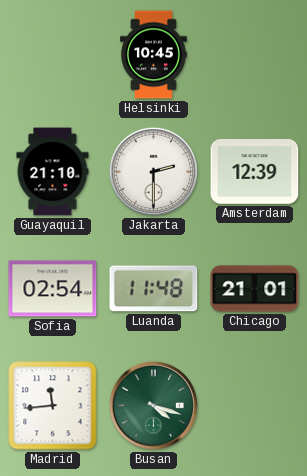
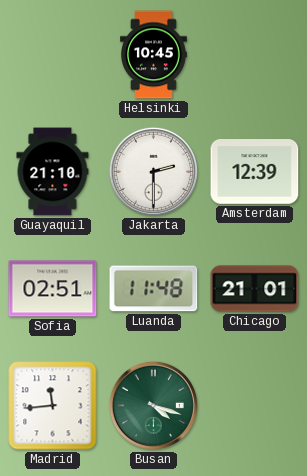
Sofia: 02:54 -> 02:51
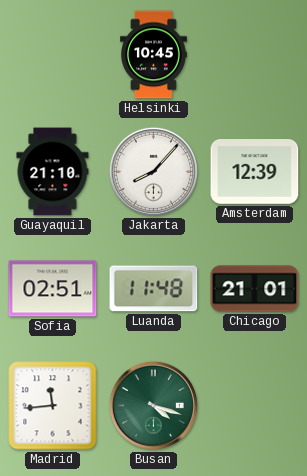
Jakarta: 2:30 -> 8:07
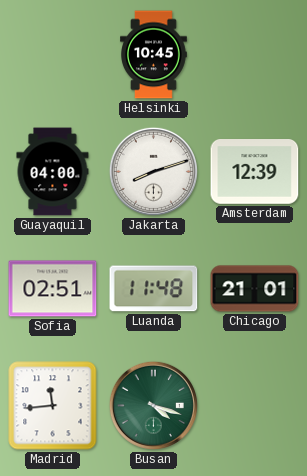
Guayaquil: 21:10 -> 04:00
Jakarta: 8:07 -> 8:12
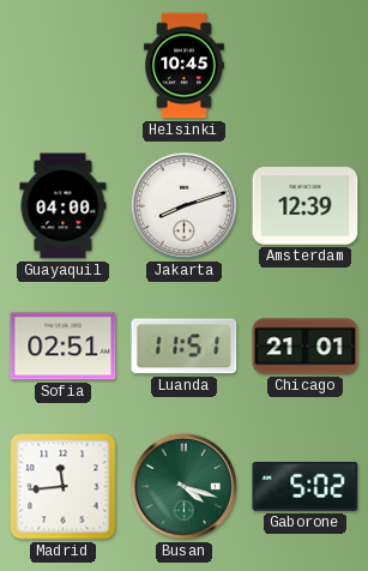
Luanda: 11:48 -> 11:51
Gaborone: none -> 5:02
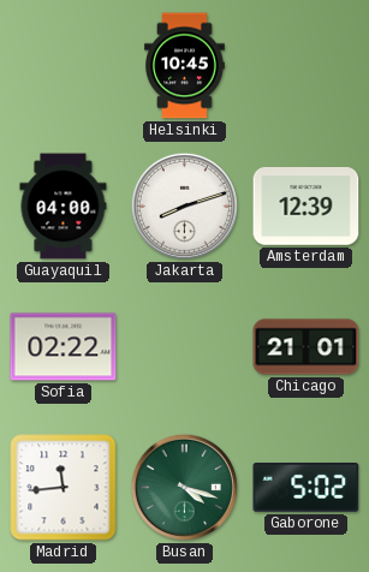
Sofia: 02:51 -> 02:22
Luanda: 11:51 -> none
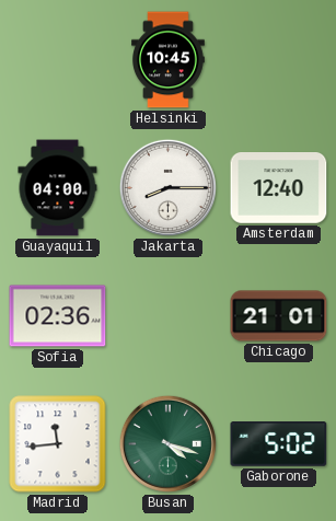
Jakarta: 8:12 -> 8:15
Amsterdam: 12:39 -> 12:40
Sofia: 02:22 -> 02:36
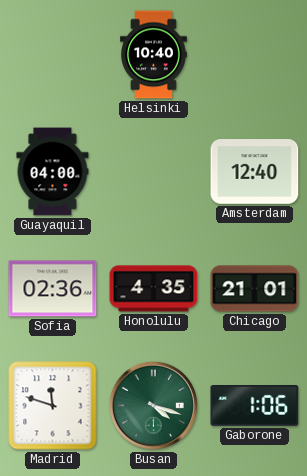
Helsinki: 10:45 -> 10:40
Jakarta: 8:15 -> none
Honolulu: none -> 4:35
Madrid: 11:44 -> 11:48
Gaborone: 5:02 -> 1:06
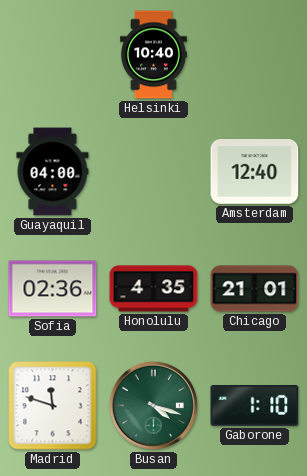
Gaborone: 1:06 -> 1:10
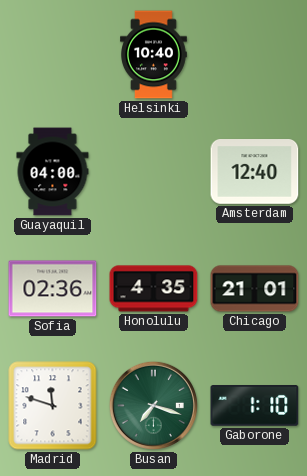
Busan: 4:18 -> 7:18
